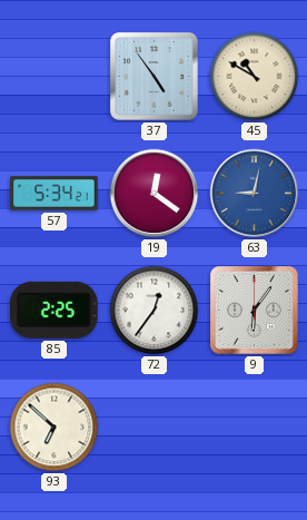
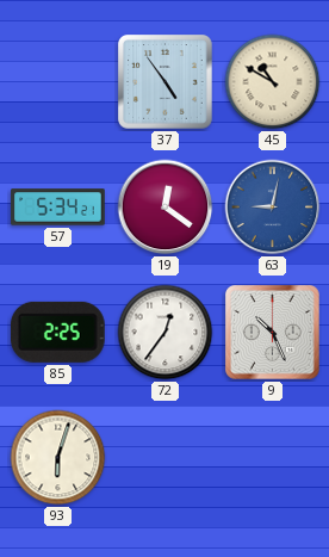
9: 6:06 -> 10:26
93: 6:52 -> 6:03
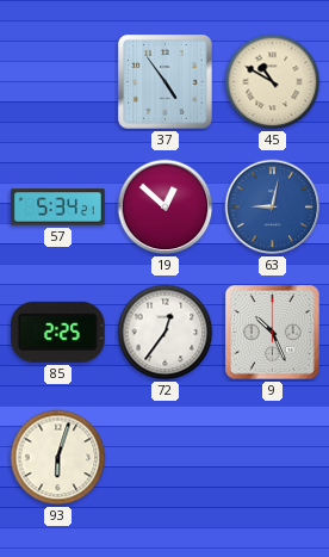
19: 12:21 -> 12:52
